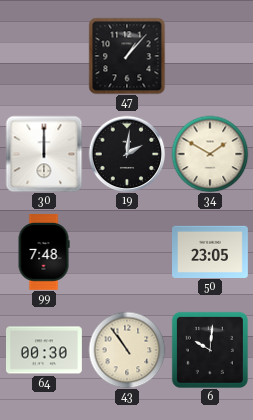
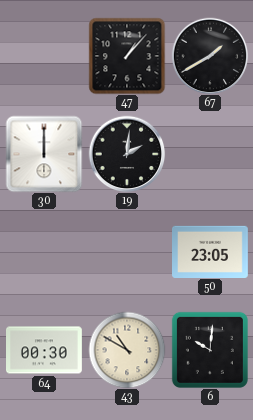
67: none -> 1:40
34: 1:50 -> none
99: 7:48 -> none
43: 10:54 -> 10:50
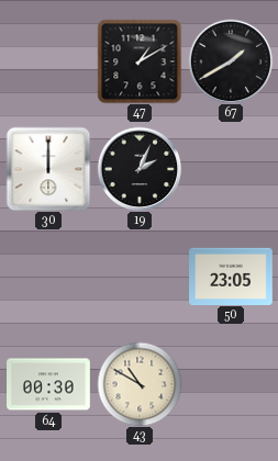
47: 1:07 -> 1:10
19: 2:01 -> 2:04
6: 10:01 -> none
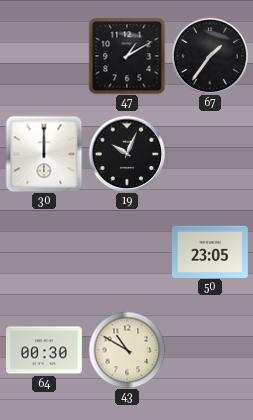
67: 1:40 -> 1:36
19: 2:04 -> 10:04
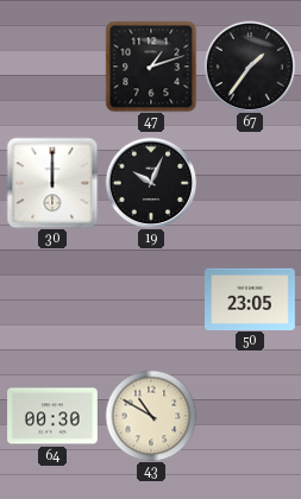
47: 1:10 -> 1:12
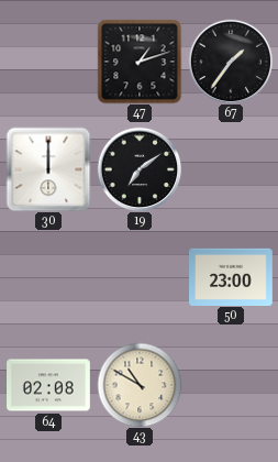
19: 10:04 -> 7:09
50: 23:05 -> 23:00
64: 00:30 -> 02:08
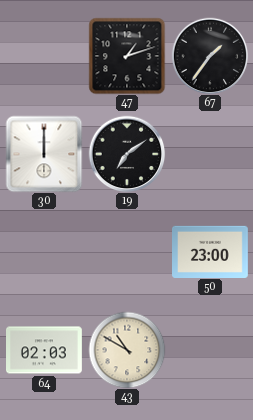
64: 02:08 -> 02:03
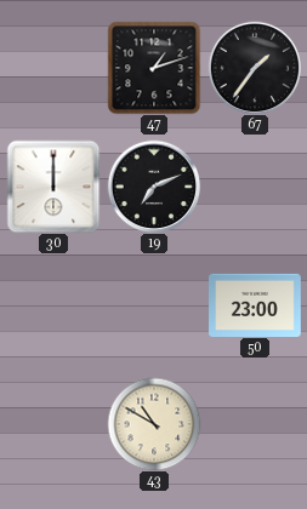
19: 7:09 -> 7:11
64: 02:03 -> none
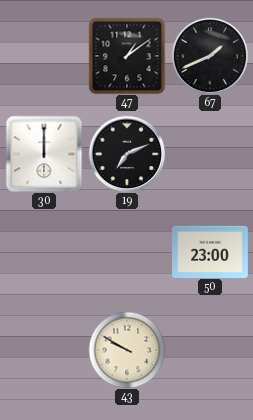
47: 1:12 -> 1:09
67: 1:36 -> 1:41
43: 10:50 -> 9:50
